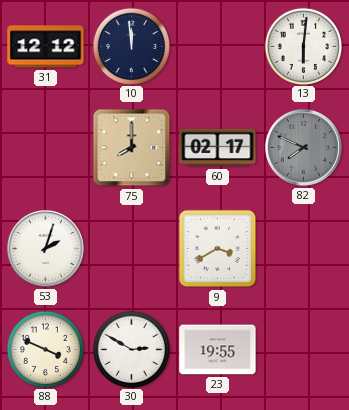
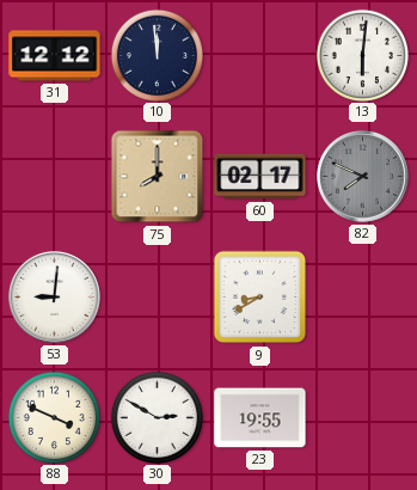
53: 2:03 -> 9:01
9: 3:40 -> 8:40
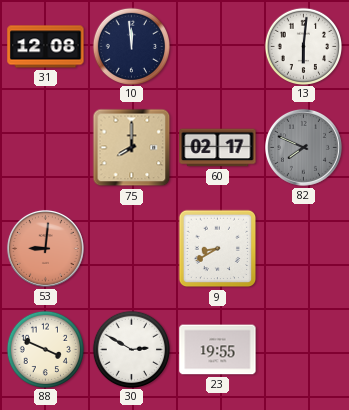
31: 12:12 -> 12:08
53 dial: white -> salmon
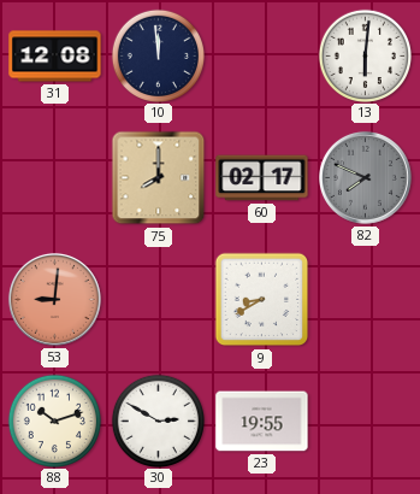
88: 3:49 -> 10:12
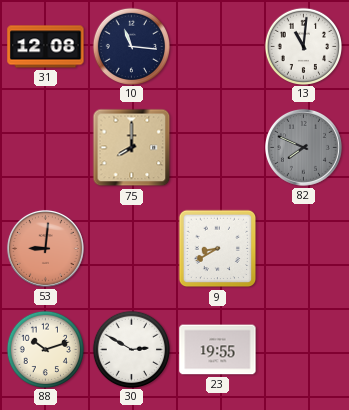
10: 11:59 -> 11:16
13: 6:01 -> 11:01
60: 02:17 -> none
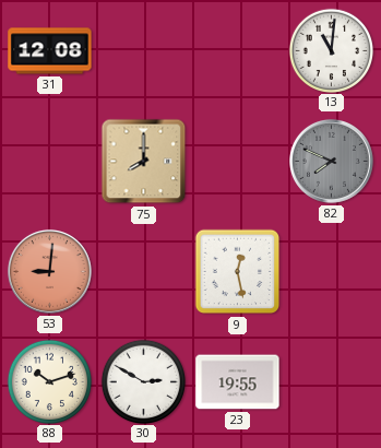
10: 11:16 -> none
9: 8:40 -> 12:28
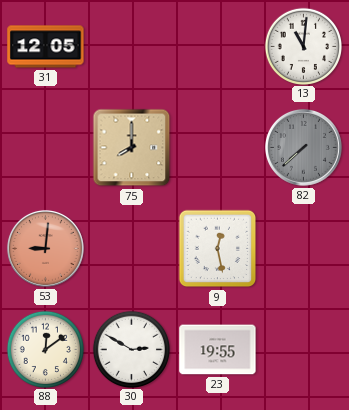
31: 12:08 -> 12:05
82: 7:49 -> 7:38
88: 10:12 -> 12:09
